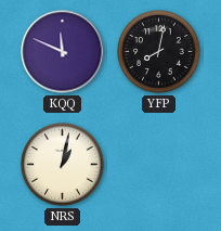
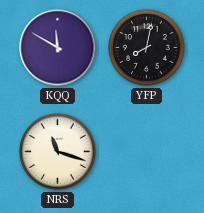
KQQ: 11:49 -> 11:50
NRS: 1:02 -> 11:18
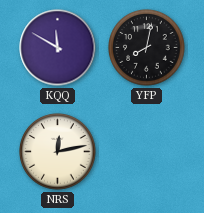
NRS: 11:18 -> 12:13
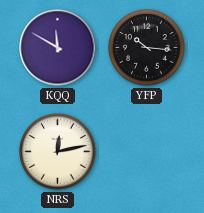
YFP: 8:02 -> 10:16
